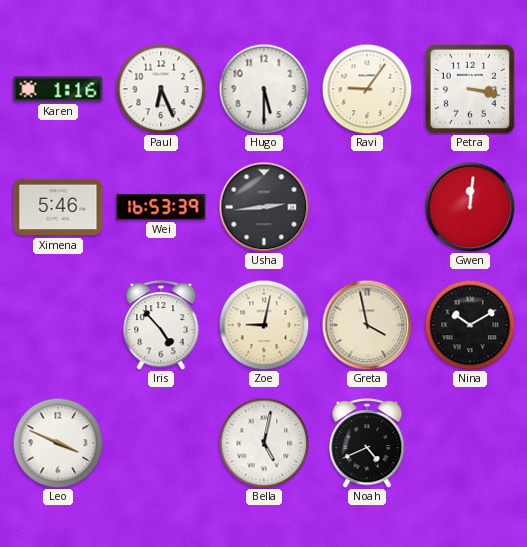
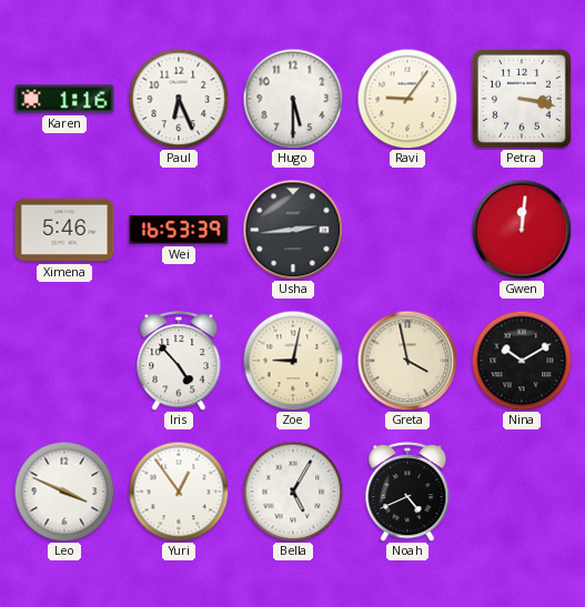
Yuri: none -> 12:54
Bella: 5:02 -> 5:05
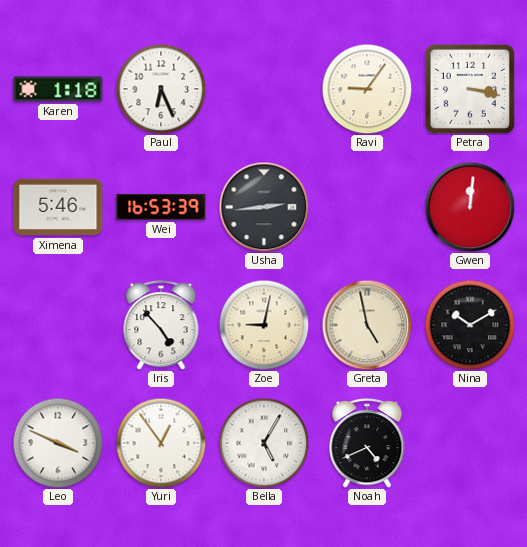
Karen: 1:16 -> 1:18
Hugo: 5:30 -> none
Greta: 3:58 -> 4:58
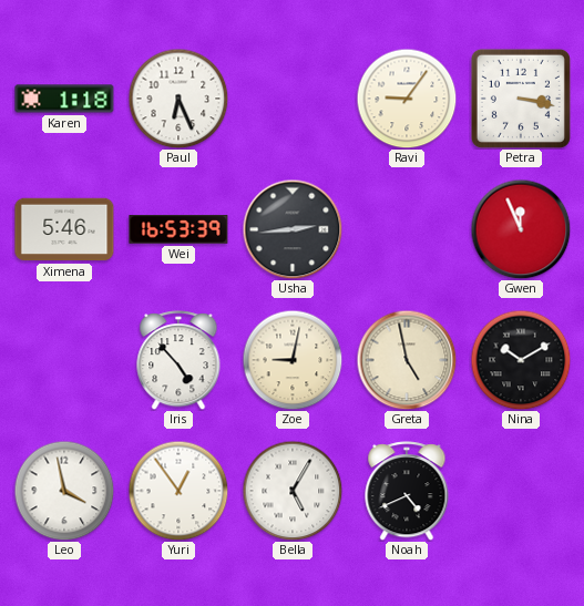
Gwen: 12:01 -> 11:56
Leo: 3:49 -> 3:58
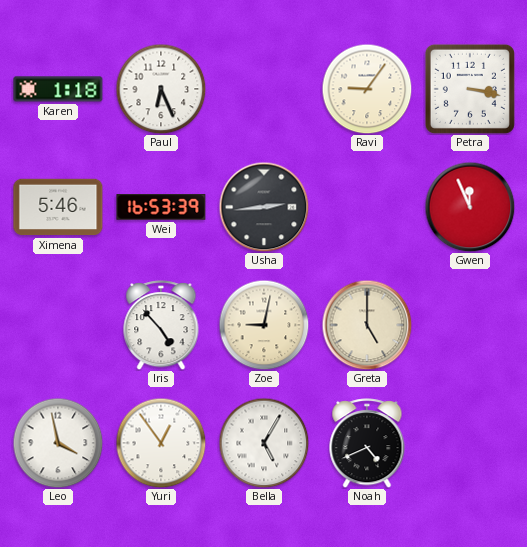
Greta: 4:58 -> 5:00
Nina: 10:10 -> none
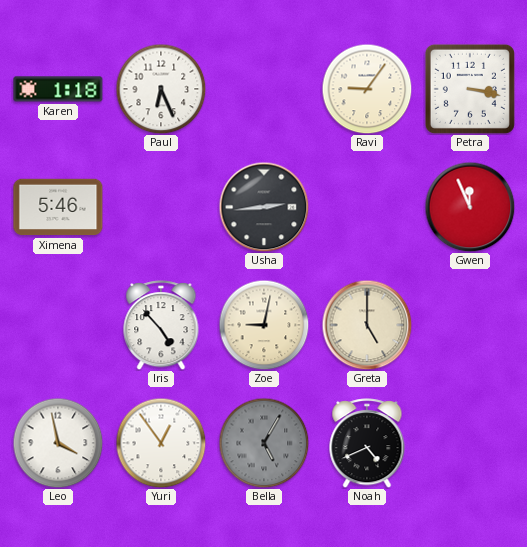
Wei: 16:53 -> none
Bella dial: white -> grey
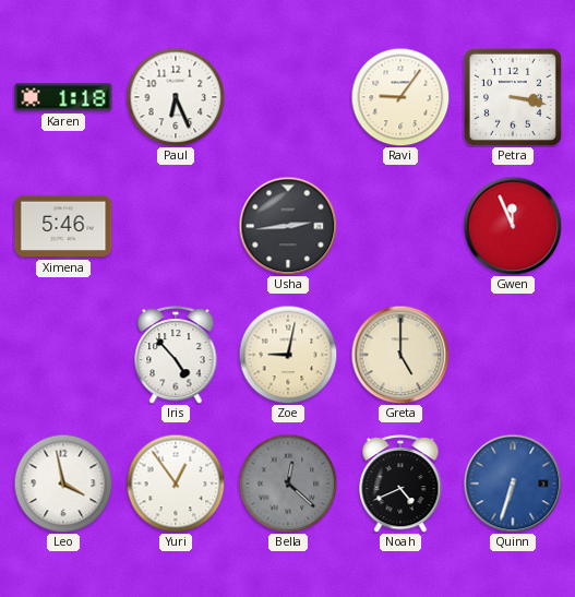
Bella: 5:05 -> 12:22
Quinn: none -> 6:33
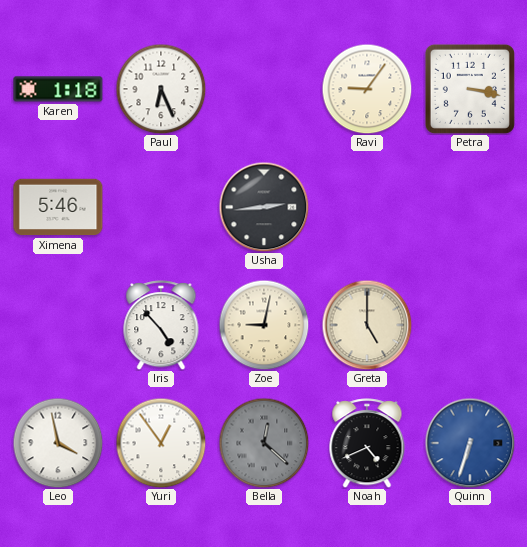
Gwen: 11:56 -> none
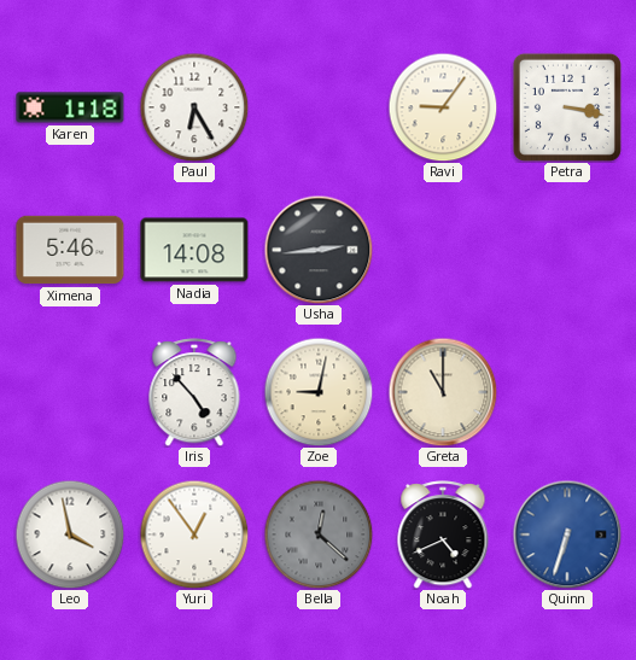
Paul: 6:26 -> 6:25
Nadia: none -> 14:08
Greta: 5:00 -> 11:00
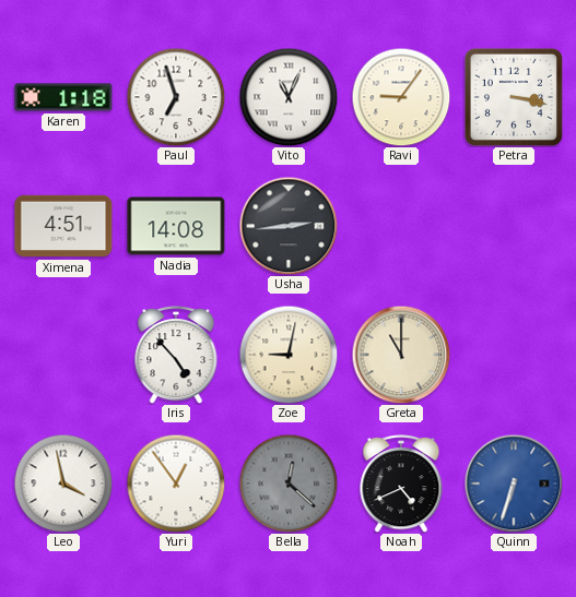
Paul: 6:25 -> 6:57
Vito: none -> 11:04
Ximena: 5:46 -> 4:51
